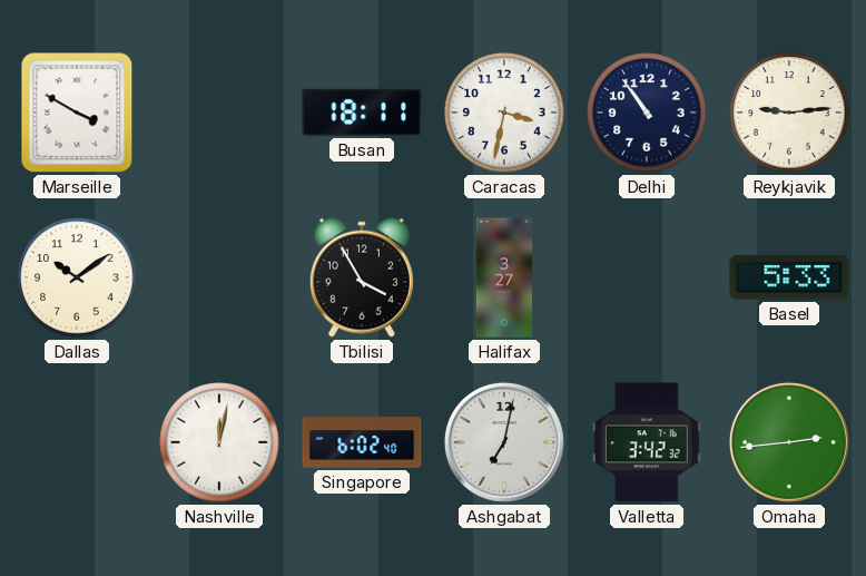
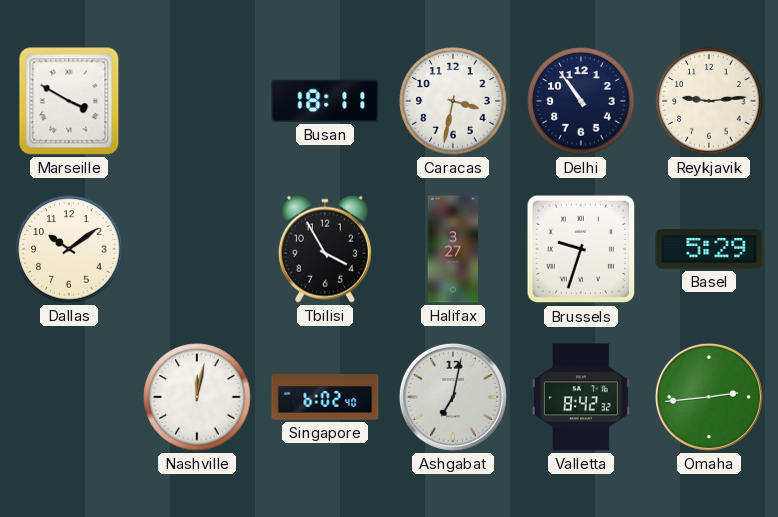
Brussels: none -> 9:33
Basel: 5:33 -> 5:29
Valletta: 3:42 -> 8:42
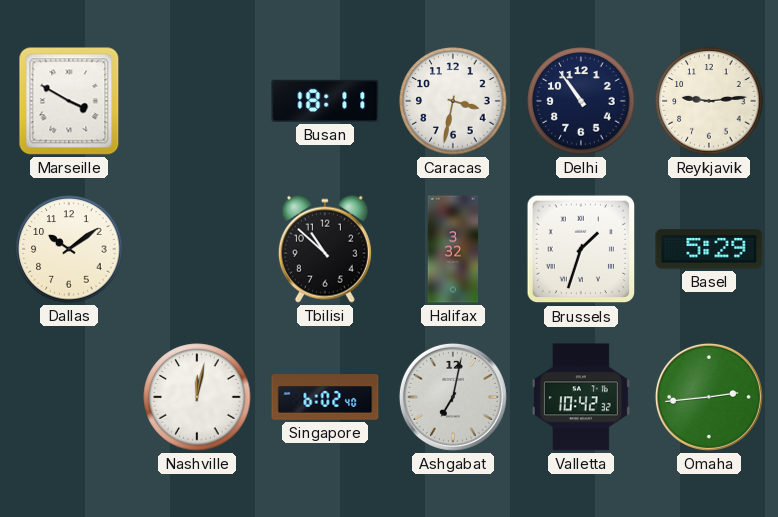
Tbilisi: 3:55 -> 10:52
Halifax: 3:27 -> 3:32
Brussels: 9:33 -> 1:33
Valletta: 8:42 -> 10:42
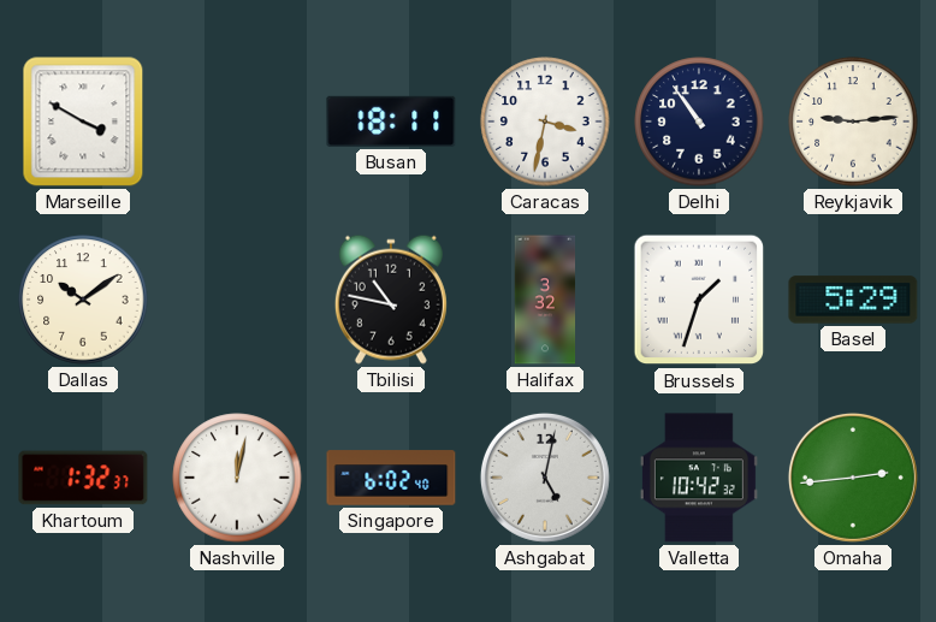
Tbilisi: 10:52 -> 10:47
Khartoum: none -> 1:32
Ashgabat: 7:02 -> 5:02
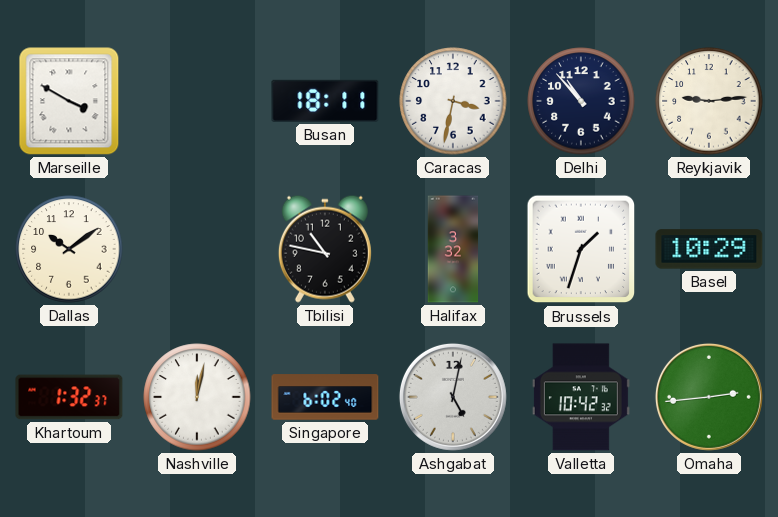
Delhi: 10:54 -> 10:53
Basel: 5:29 -> 10:29
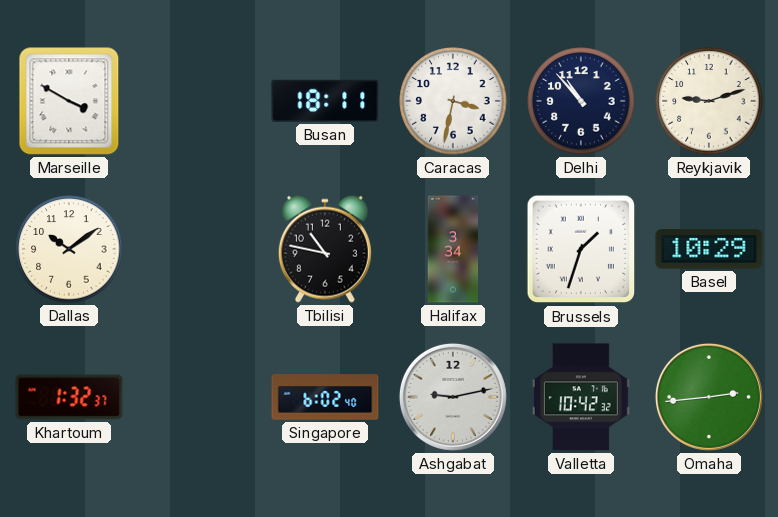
Reykjavik: 9:14 -> 9:12
Halifax: 3:32 -> 3:34
Nashville: 12:02 -> none
Ashgabat: 5:02 -> 9:13
